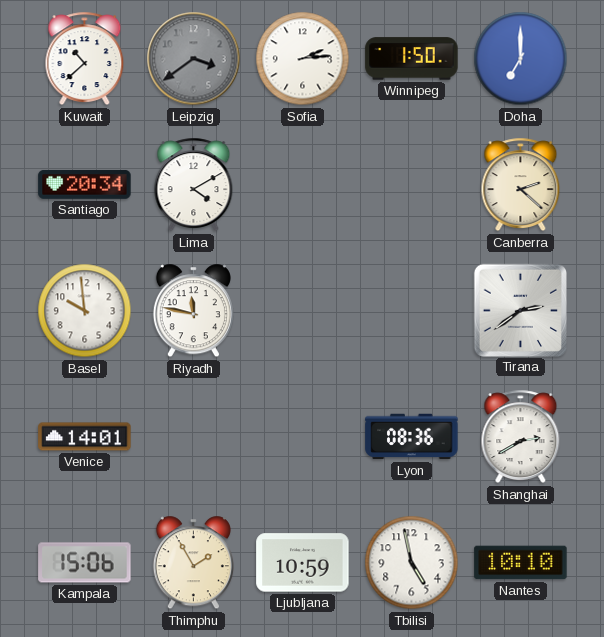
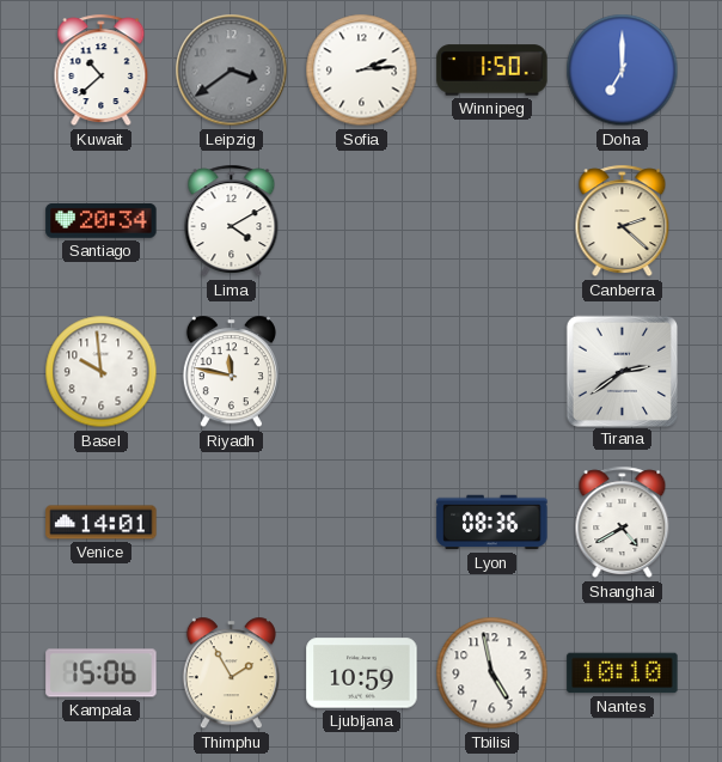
Shanghai: 2:40 -> 4:40
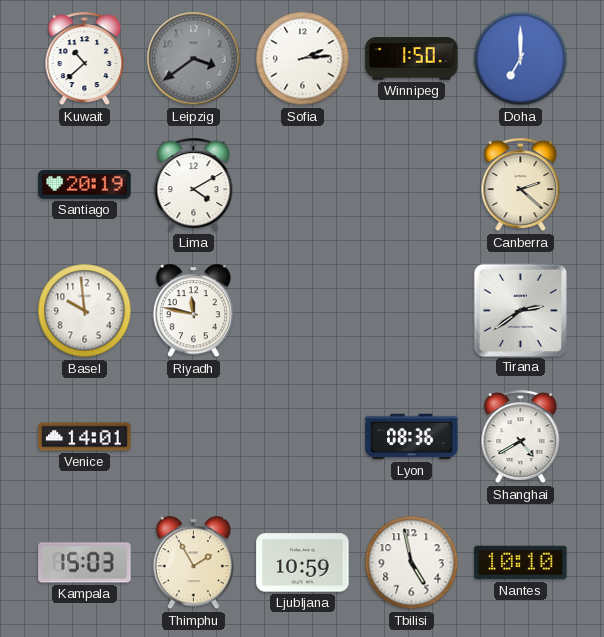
Santiago: 20:34 -> 20:19
Kampala: 15:06 -> 15:03
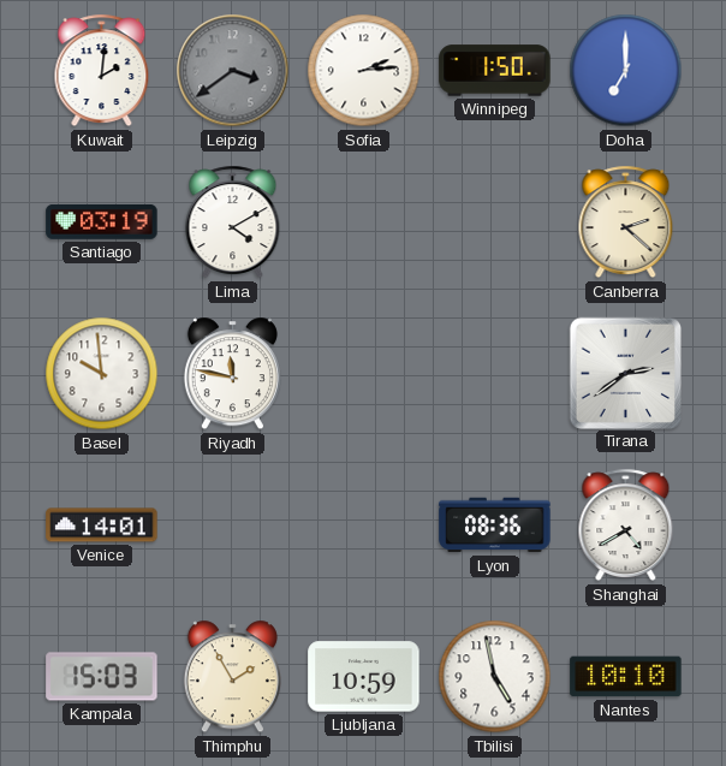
Kuwait: 10:38 -> 2:01
Santiago: 20:19 -> 03:19
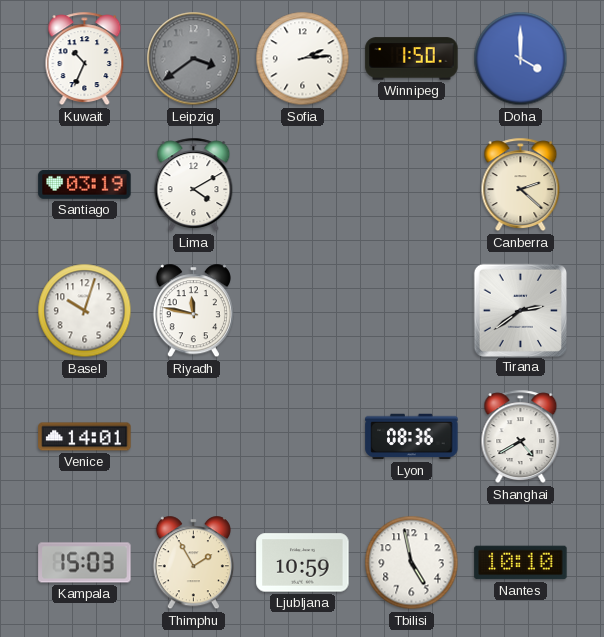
Kuwait: 2:01 -> 10:34
Doha: 7:00 -> 4:00
Basel: 9:59 -> 10:03
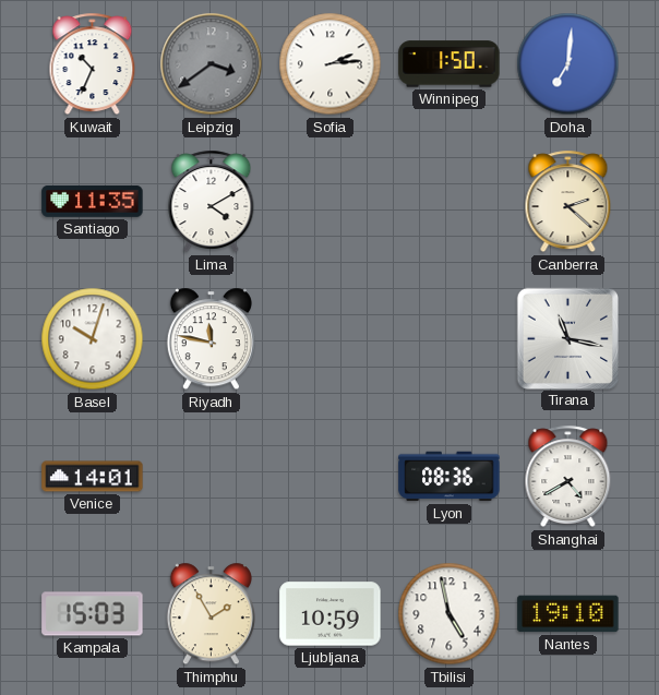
Doha: 4:00 -> 7:01
Santiago: 03:19 -> 11:35
Tirana: 2:39 -> 11:17
Nantes: 10:10 -> 19:10
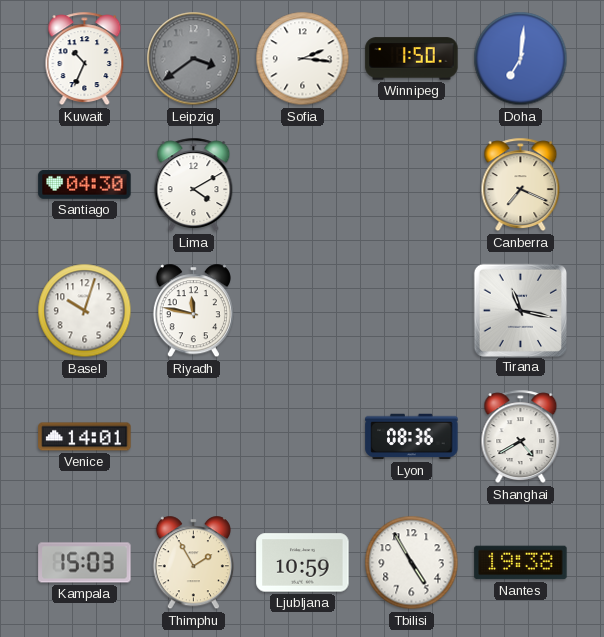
Sofia: 2:14 -> 2:16
Santiago: 11:35 -> 04:30
Canberra: 2:22 -> 7:19
Tbilisi: 4:58 -> 4:55
Nantes: 19:10 -> 19:38
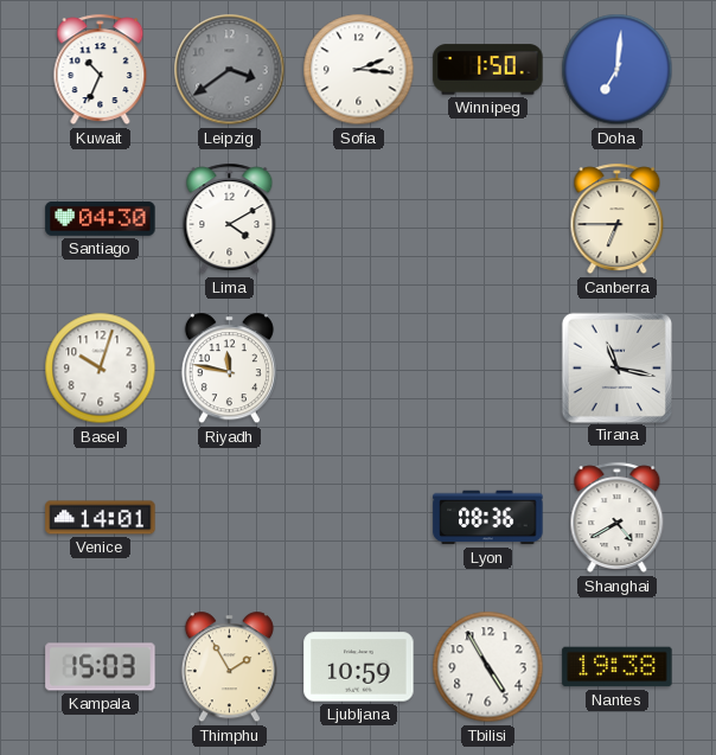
Canberra: 7:19 -> 6:45
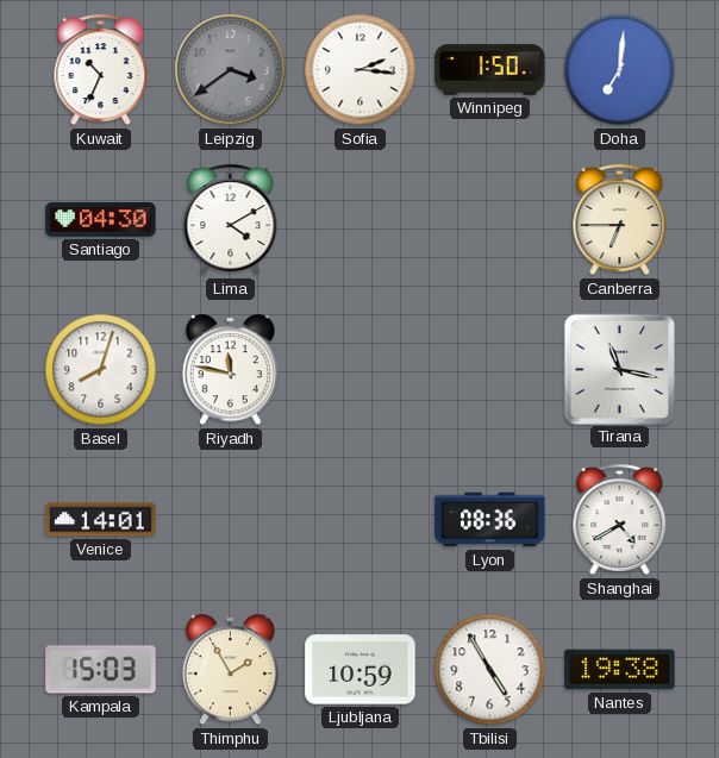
Basel: 10:03 -> 8:03
